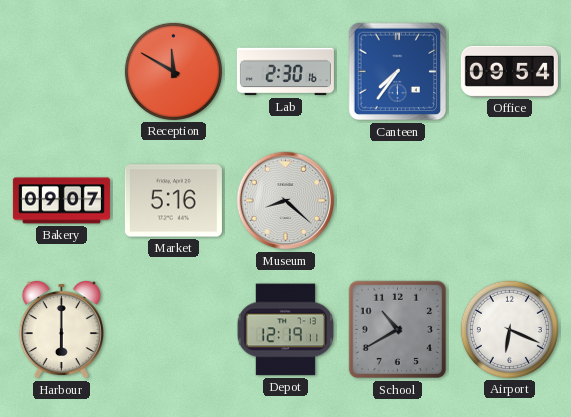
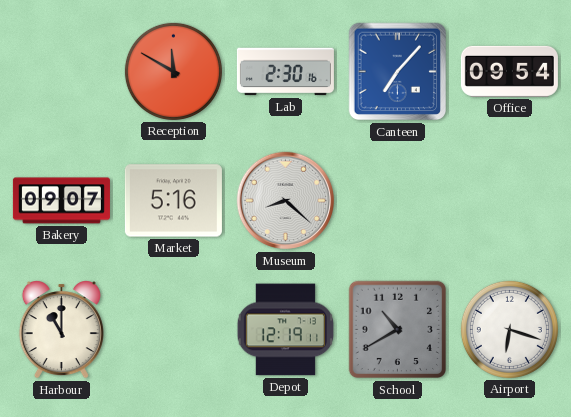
Canteen: 7:36 -> 7:07
Harbour: 6:00 -> 11:00
Airport: 6:19 -> 6:18
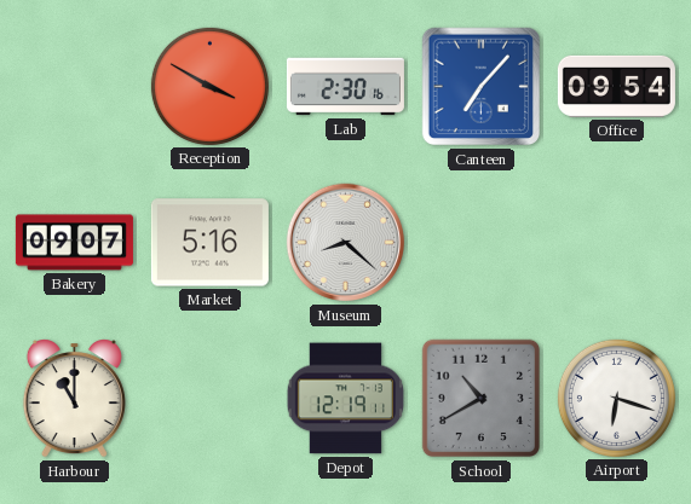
Reception: 11:50 -> 3:50
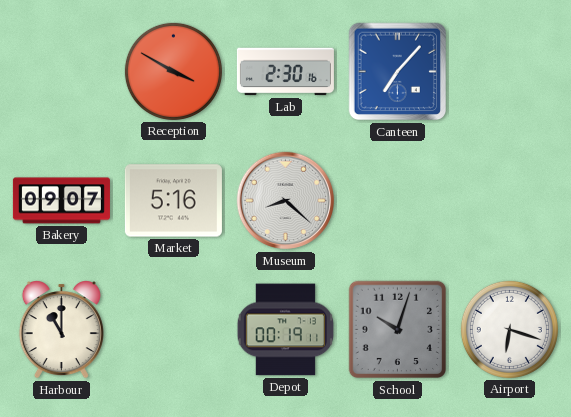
Office: 09:54 -> none
Depot: 12:19 -> 00:19
School: 10:40 -> 10:03
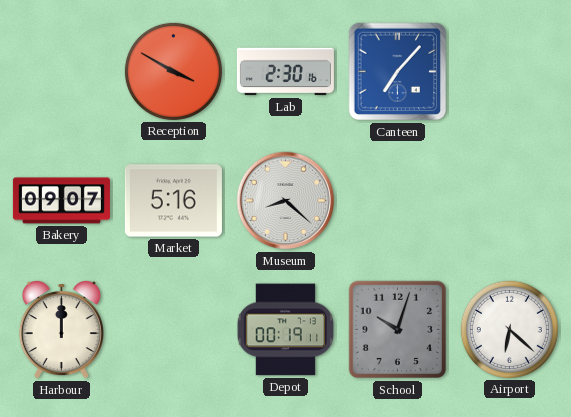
Harbour: 11:00 -> 12:00
Airport: 6:18 -> 6:22
